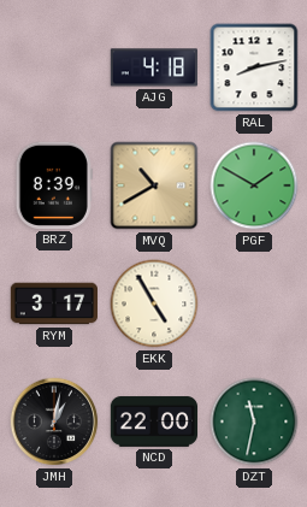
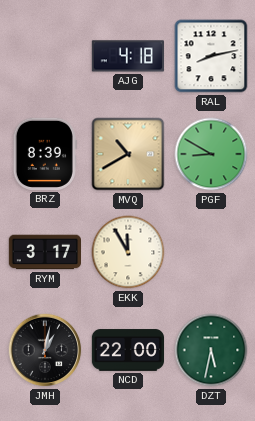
PGF: 1:50 -> 8:50
EKK: 4:55 -> 11:55
DZT: 11:32 -> 5:32
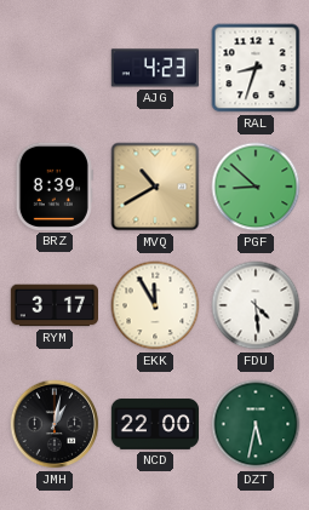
AJG: 4:18 -> 4:23
RAL: 8:13 -> 8:33
PGF: 8:50 -> 8:52
FDU: none -> 4:29
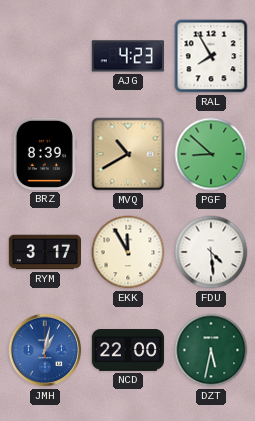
RAL: 8:33 -> 7:55
JMH dial: black -> blue
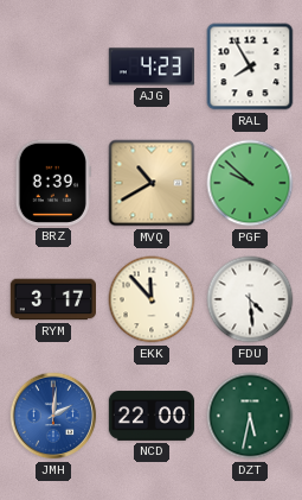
PGF: 8:52 -> 9:52
EKK: 11:55 -> 11:53
JMH: 1:02 -> 2:01
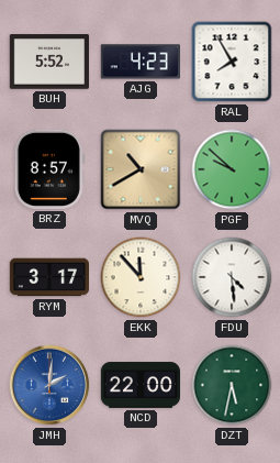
BUH: none -> 5:52
BRZ: 8:39 -> 8:57
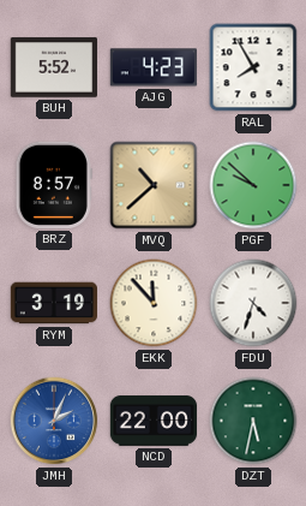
MVQ: 10:40 -> 10:38
RYM: 3:17 -> 3:19
FDU: 4:29 -> 4:33
JMH: 2:01 -> 2:04
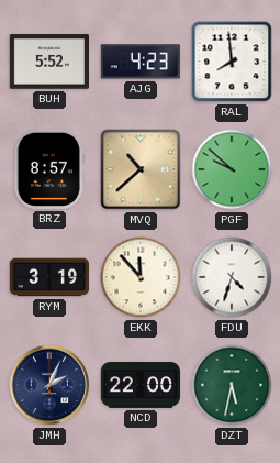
RAL: 7:55 -> 7:59
JMH dial: blue -> navy
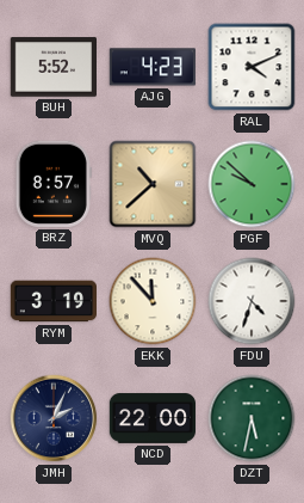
RAL: 7:59 -> 4:11
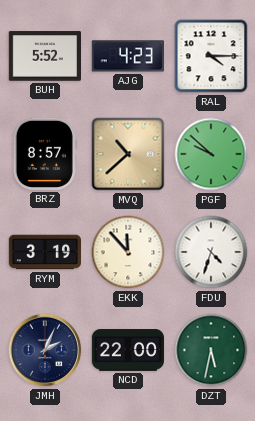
RAL: 4:11 -> 4:15
